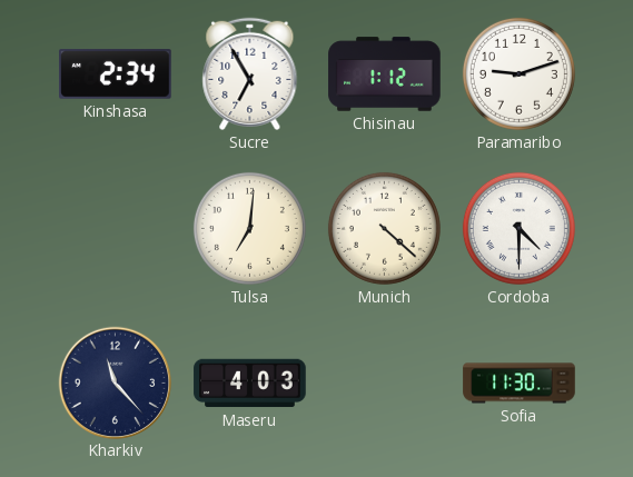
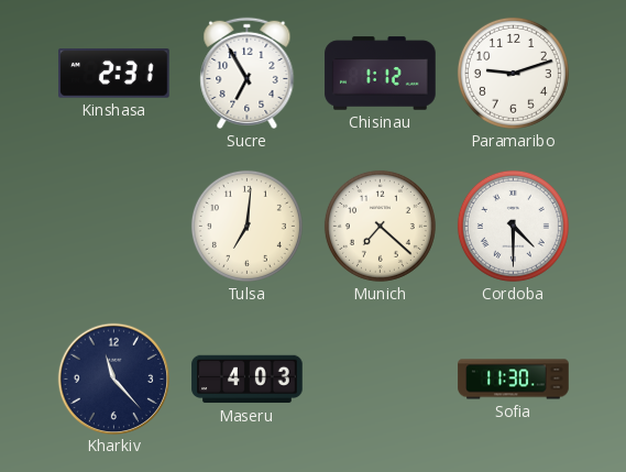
Kinshasa: 2:34 -> 2:31
Munich: 4:22 -> 7:22
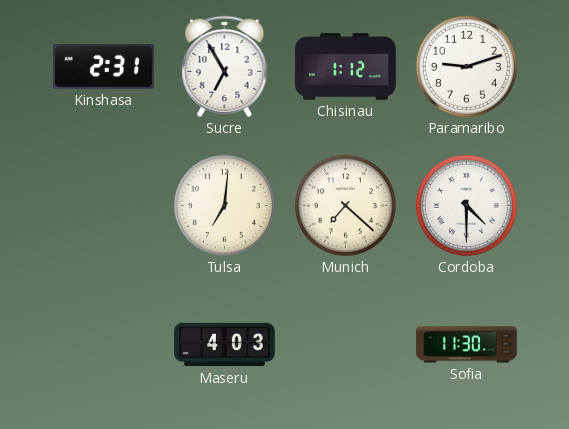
Kharkiv: 11:23 -> none
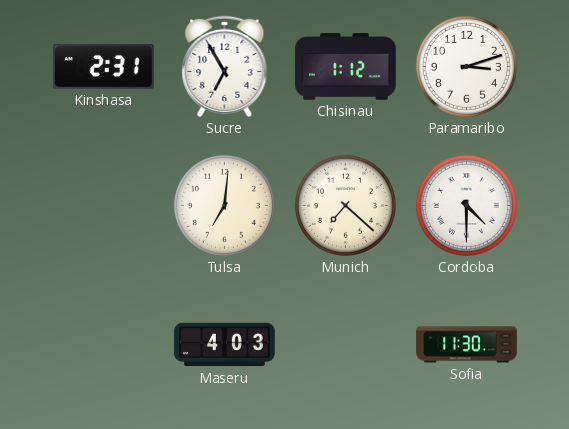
Paramaribo: 9:12 -> 3:12
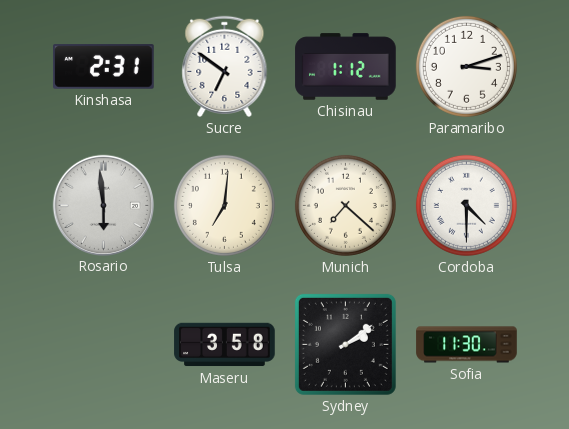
Sucre: 6:55 -> 6:51
Rosario: none -> 5:59
Maseru: 4:03 -> 3:58
Sydney: none -> 2:09
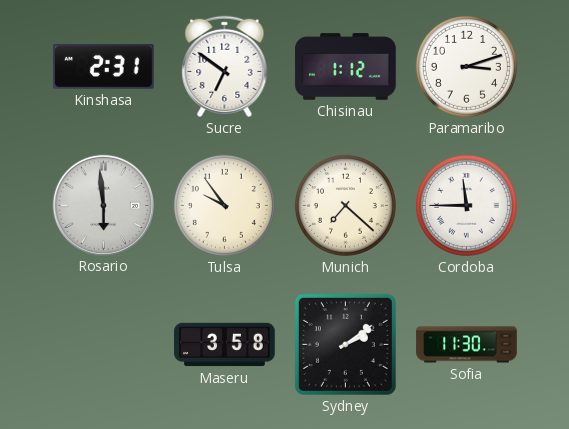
Tulsa: 7:01 -> 9:54
Cordoba: 4:30 -> 11:45
